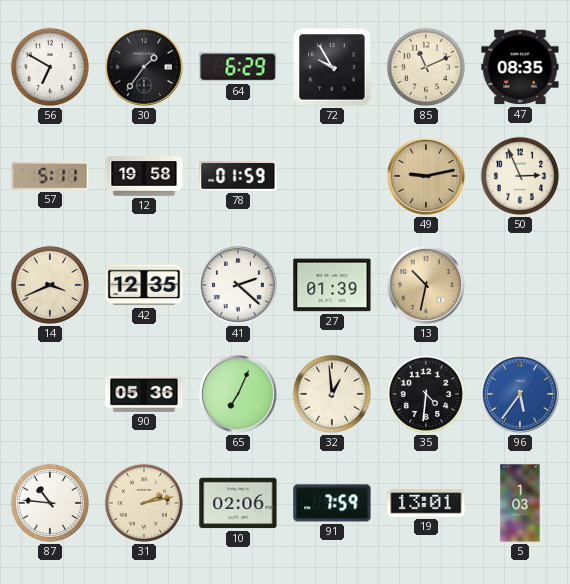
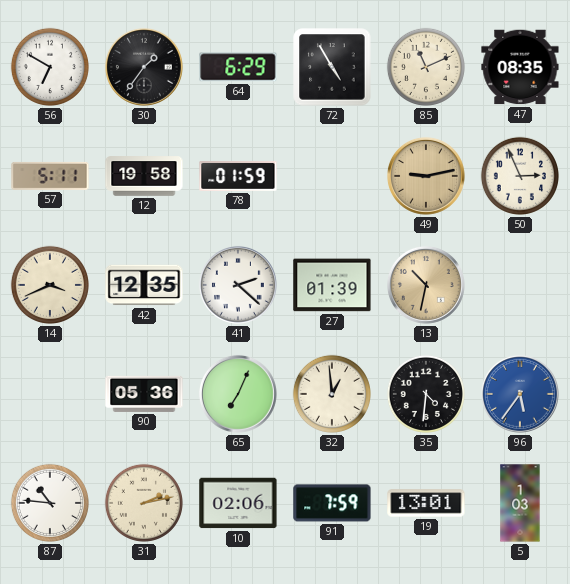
72: 9:55 -> 4:55
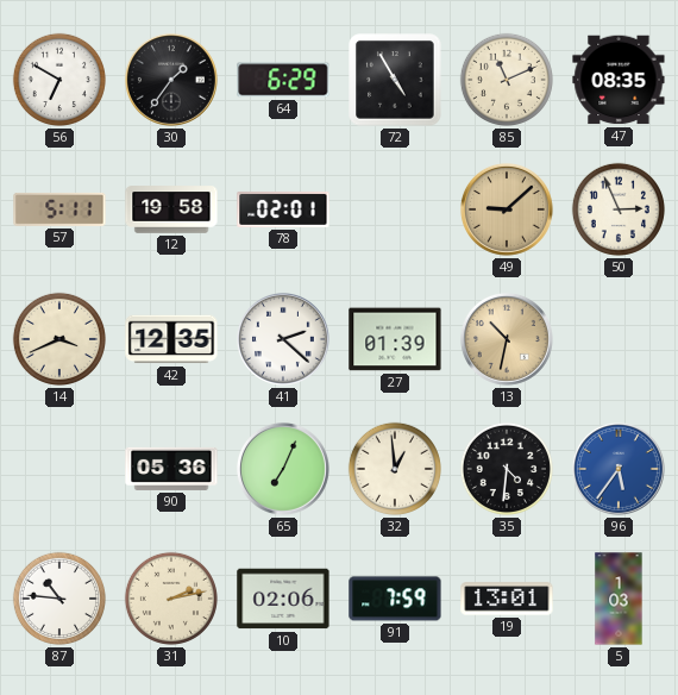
78: 01:59 -> 02:01
49: 9:13 -> 9:08
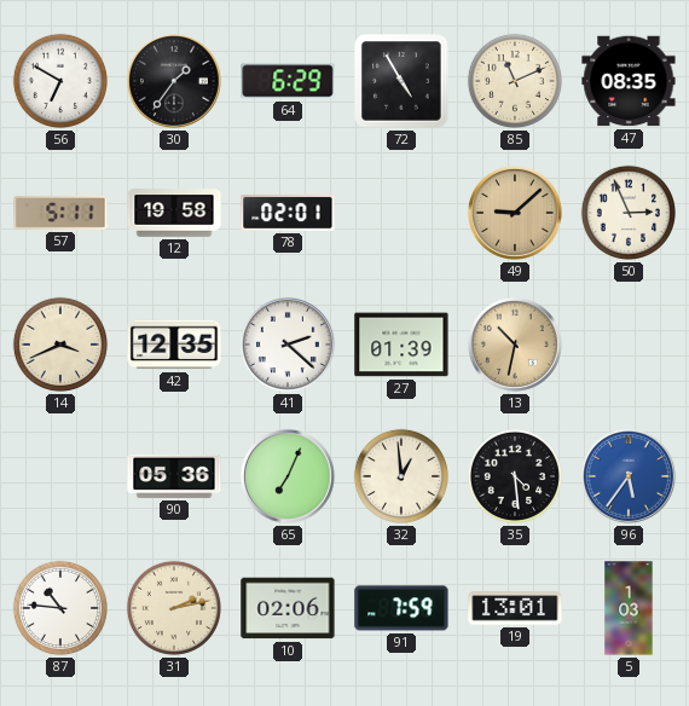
35: 4:31 -> 4:29
